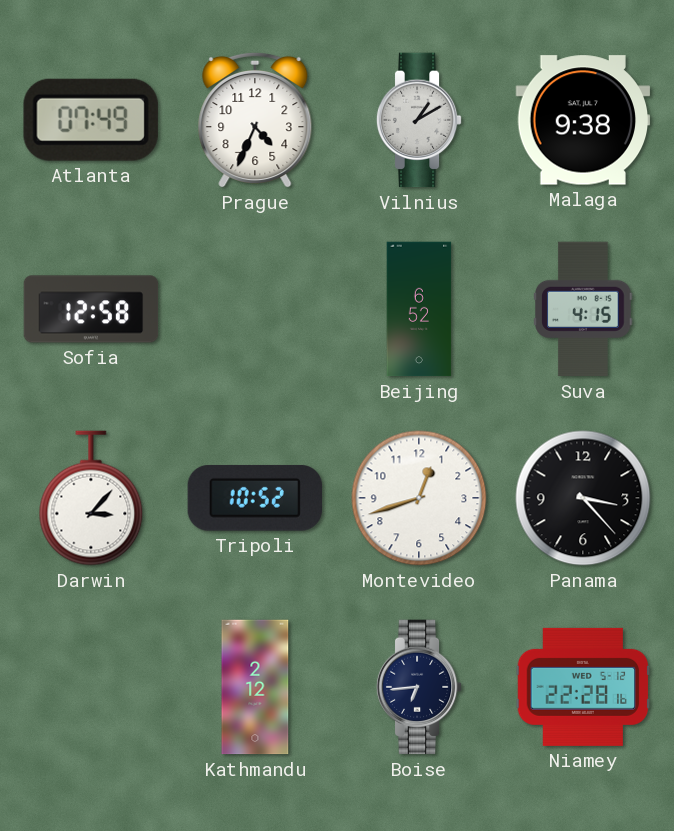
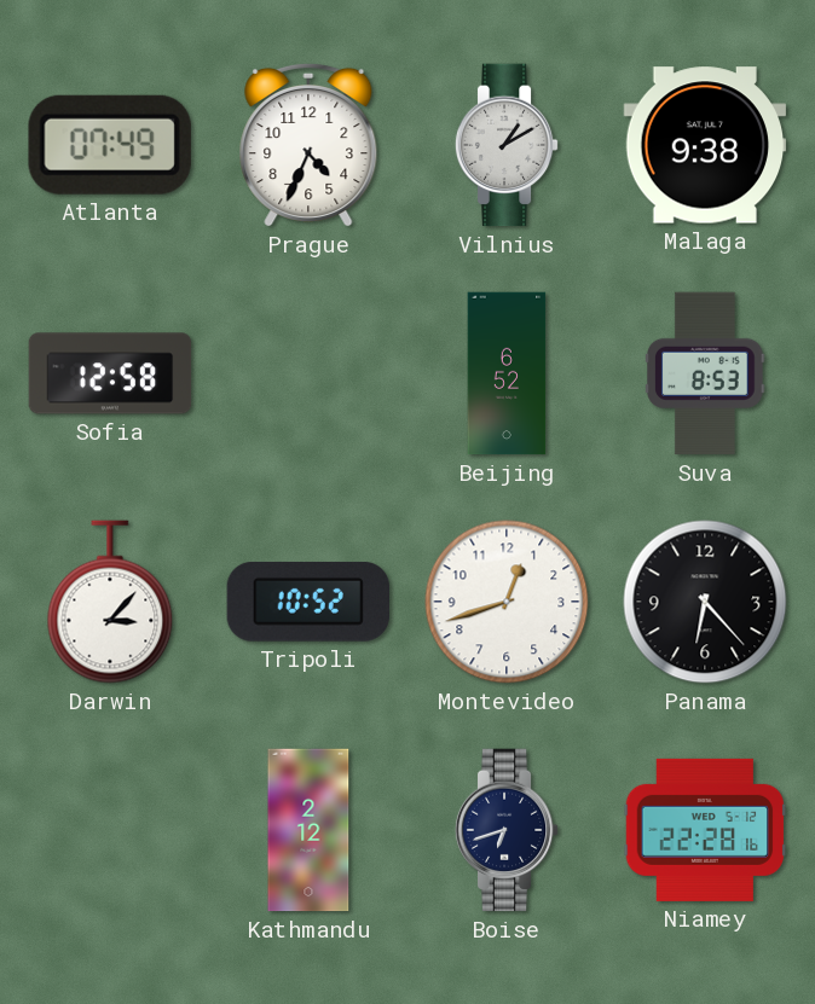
Suva: 4:15 -> 8:53
Panama: 3:23 -> 6:23
Boise: 6:44 -> 6:42
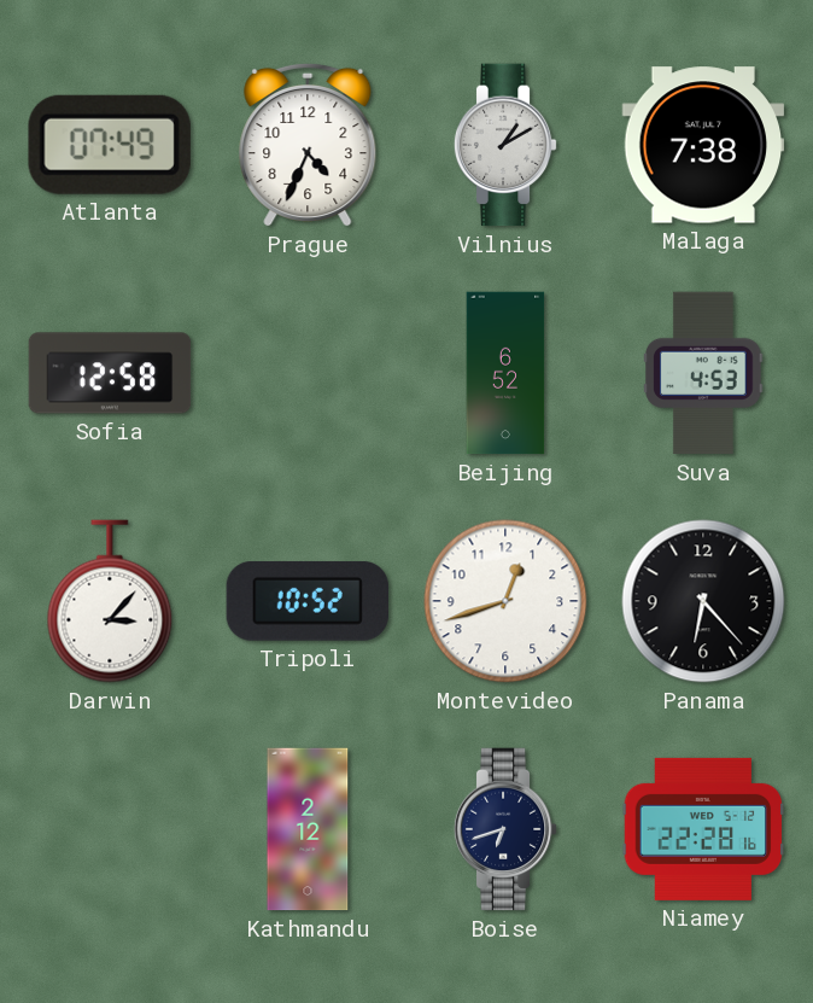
Malaga: 9:38 -> 7:38
Suva: 8:53 -> 4:53
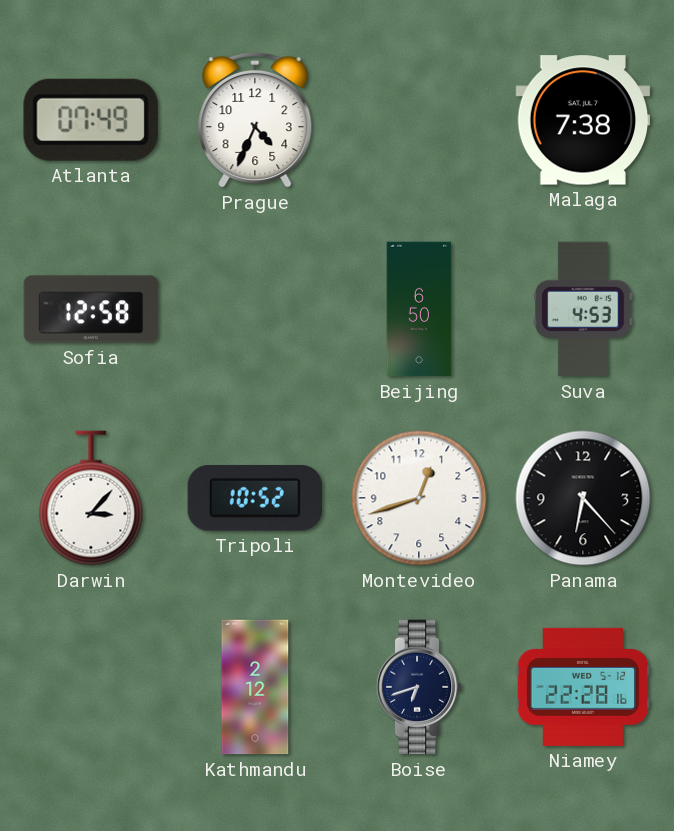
Vilnius: 1:10 -> none
Beijing: 6:52 -> 6:50
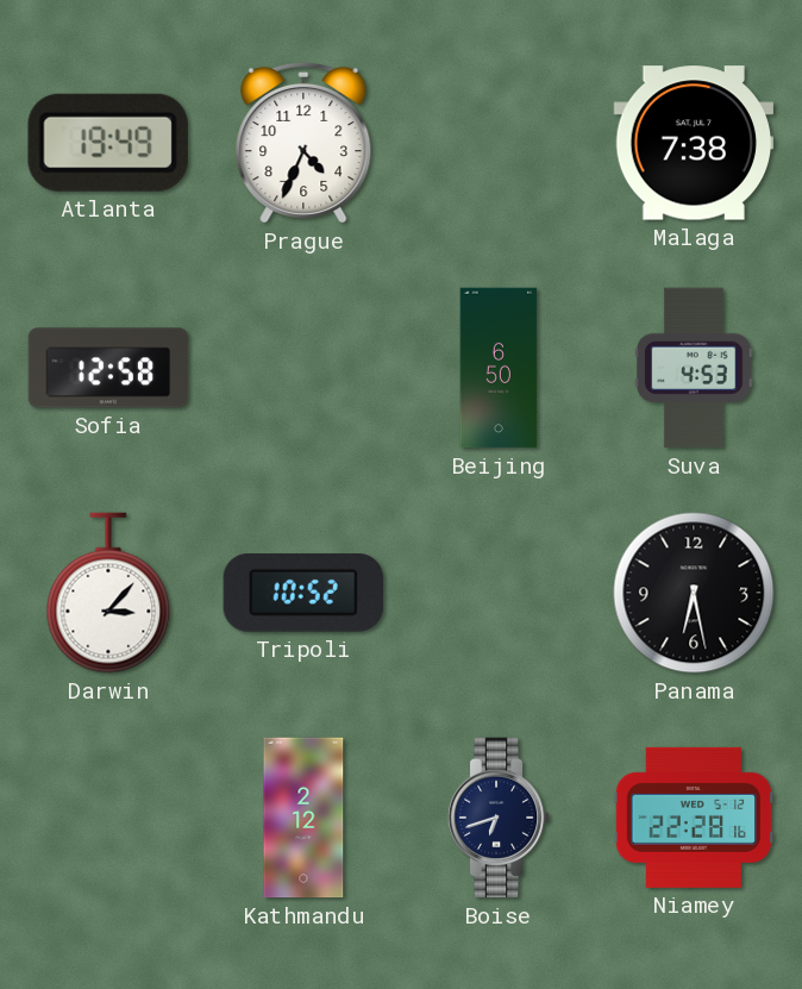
Atlanta: 07:49 -> 19:49
Montevideo: 12:42 -> none
Panama: 6:23 -> 6:28
